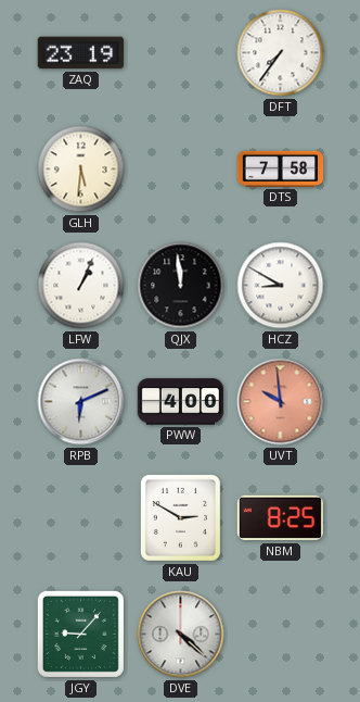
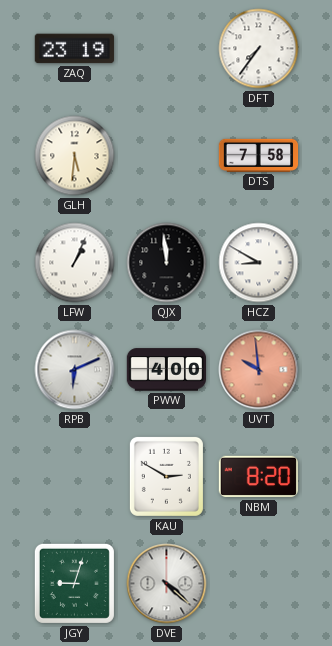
NBM: 8:25 -> 8:20
JGY: 9:07 -> 9:03
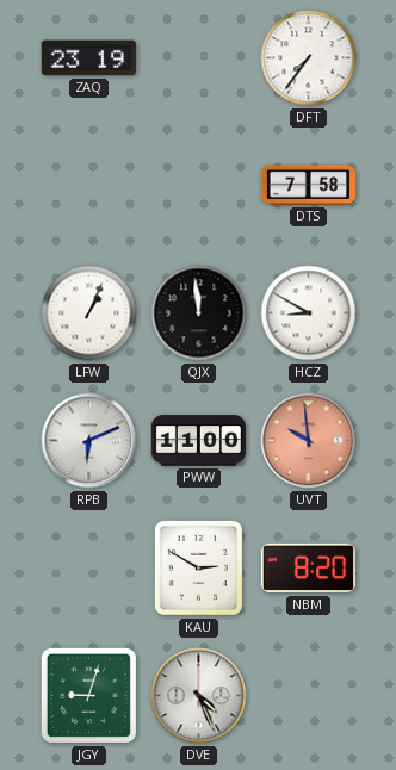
GLH: 5:31 -> none
PWW: 4:00 -> 11:00
DVE: 4:22 -> 4:26
